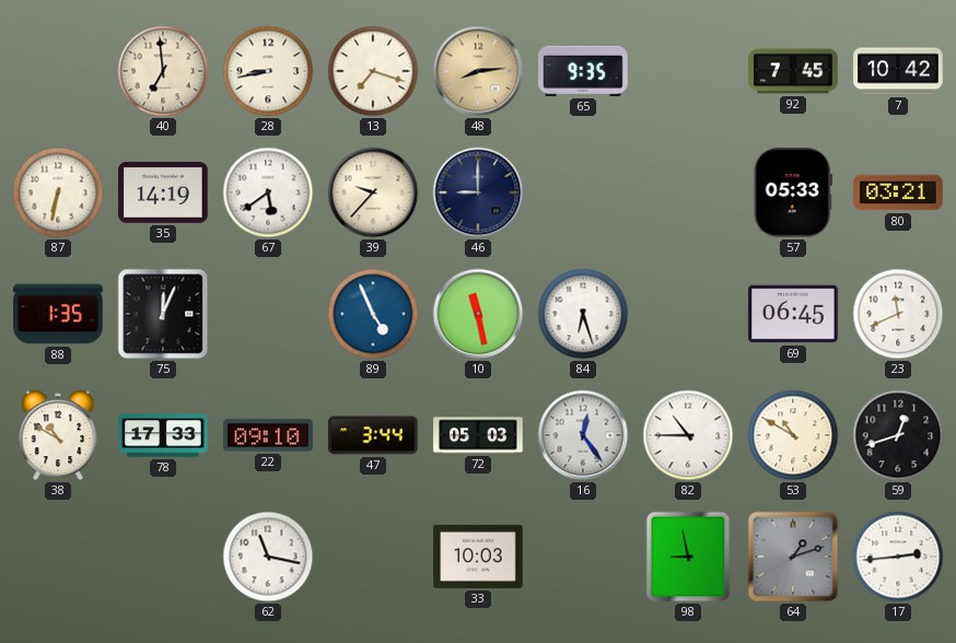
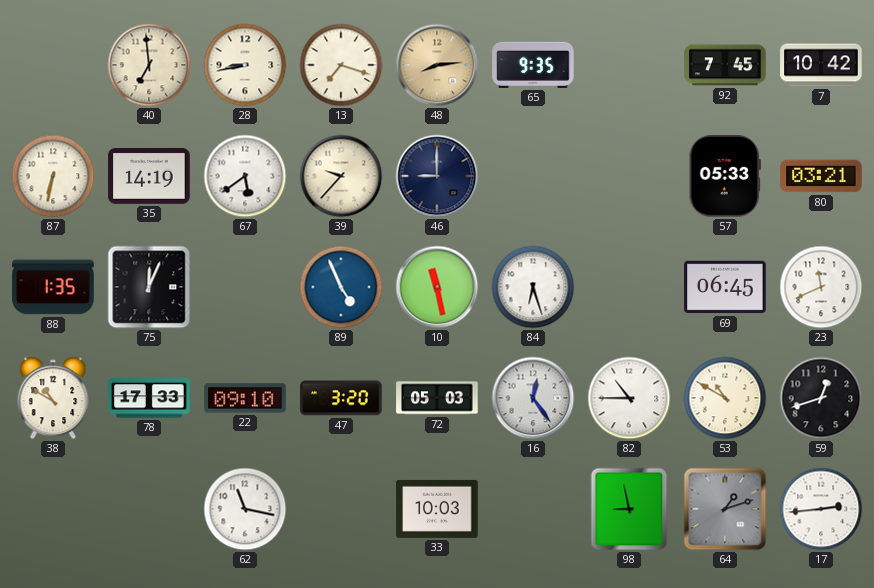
47: 3:44 -> 3:20
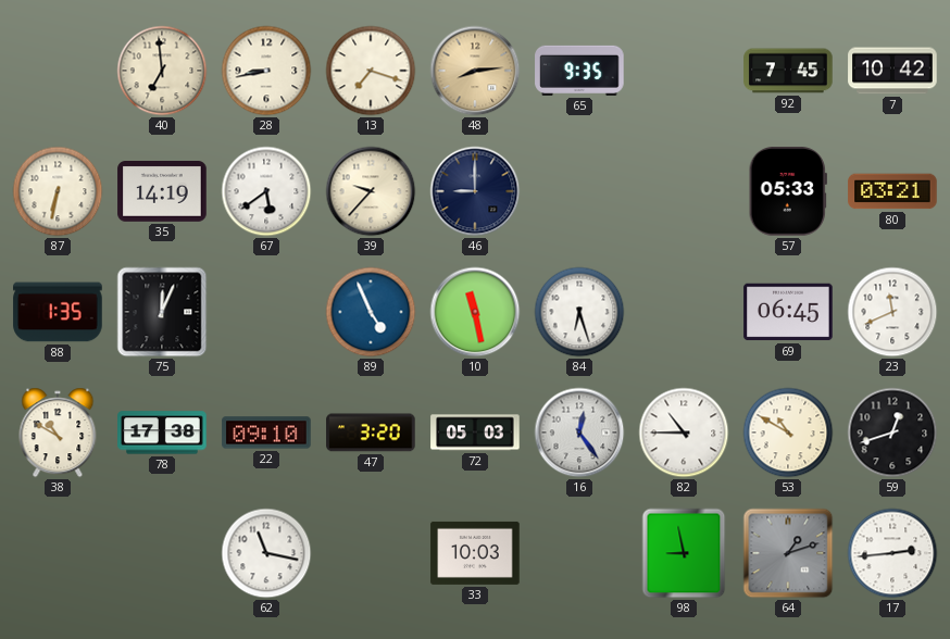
78: 17:33 -> 17:38
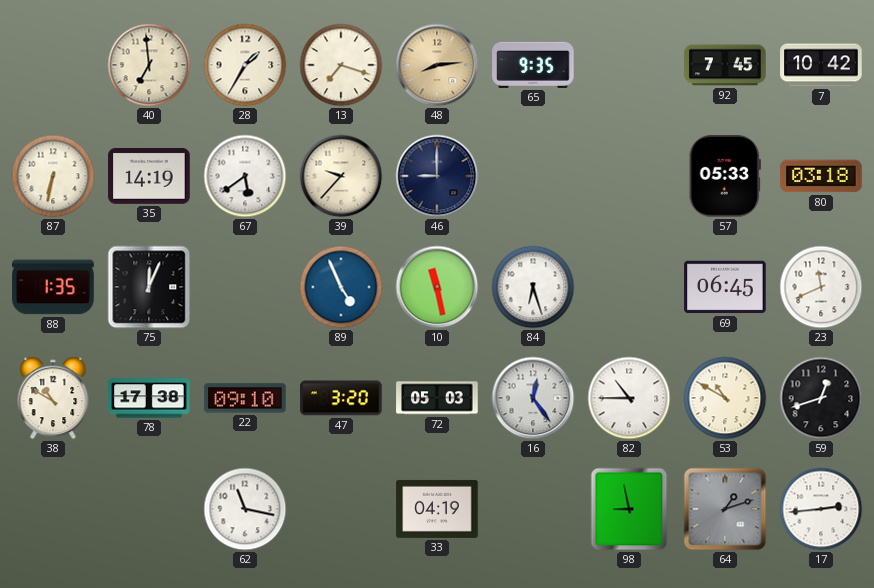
28: 8:43 -> 1:35
80: 03:21 -> 03:18
33: 10:03 -> 04:19
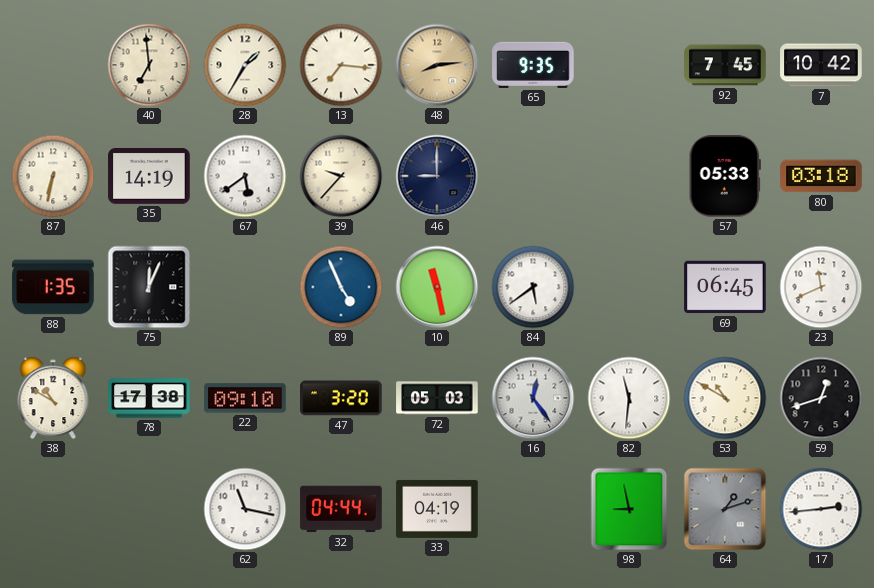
13: 7:18 -> 7:16
84: 6:27 -> 5:39
82: 10:45 -> 11:31
32: none -> 04:44
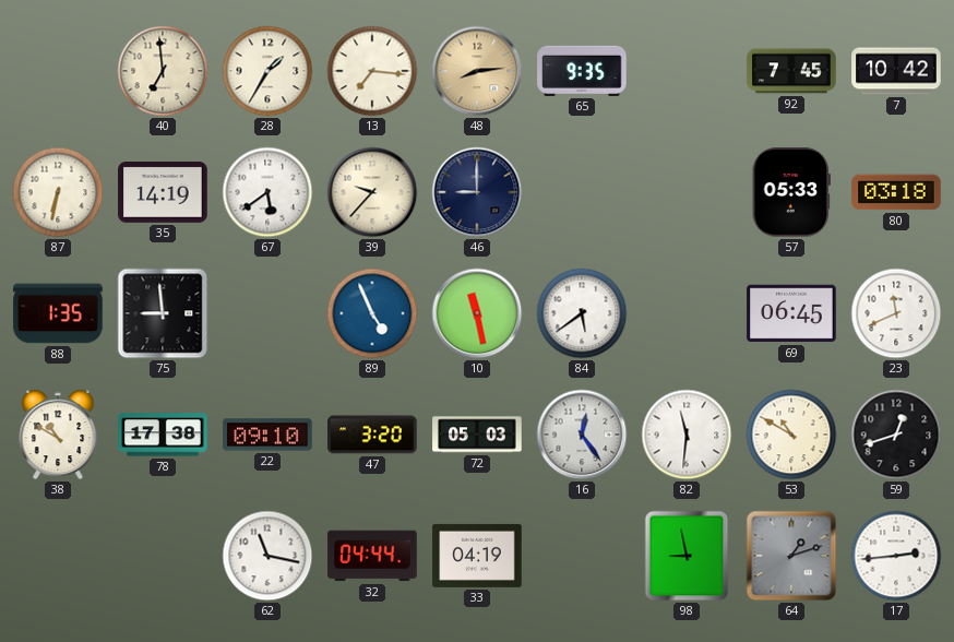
75: 12:04 -> 8:59
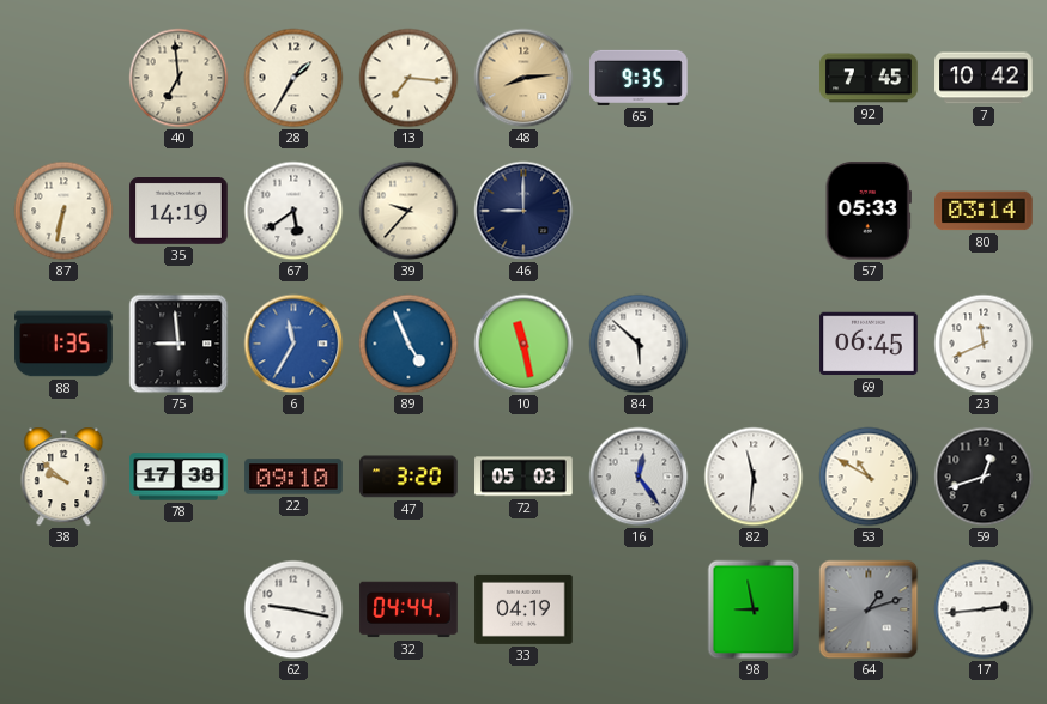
80: 03:18 -> 03:14
6: none -> 11:35
84: 5:39 -> 5:52
38: 10:50 -> 9:52
62: 11:17 -> 9:17
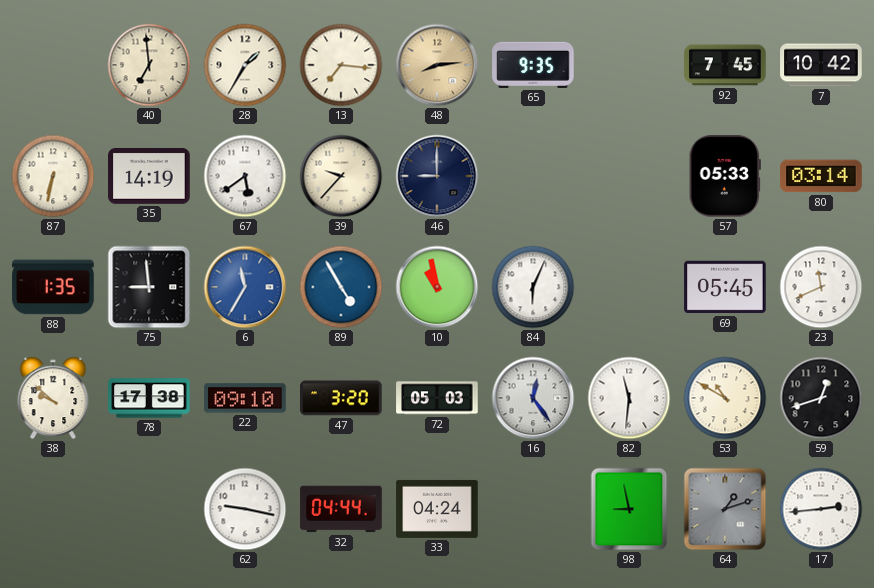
89: 4:56 -> 4:55
10: 11:28 -> 10:58
84: 5:52 -> 6:04
69: 06:45 -> 05:45
33: 04:19 -> 04:24
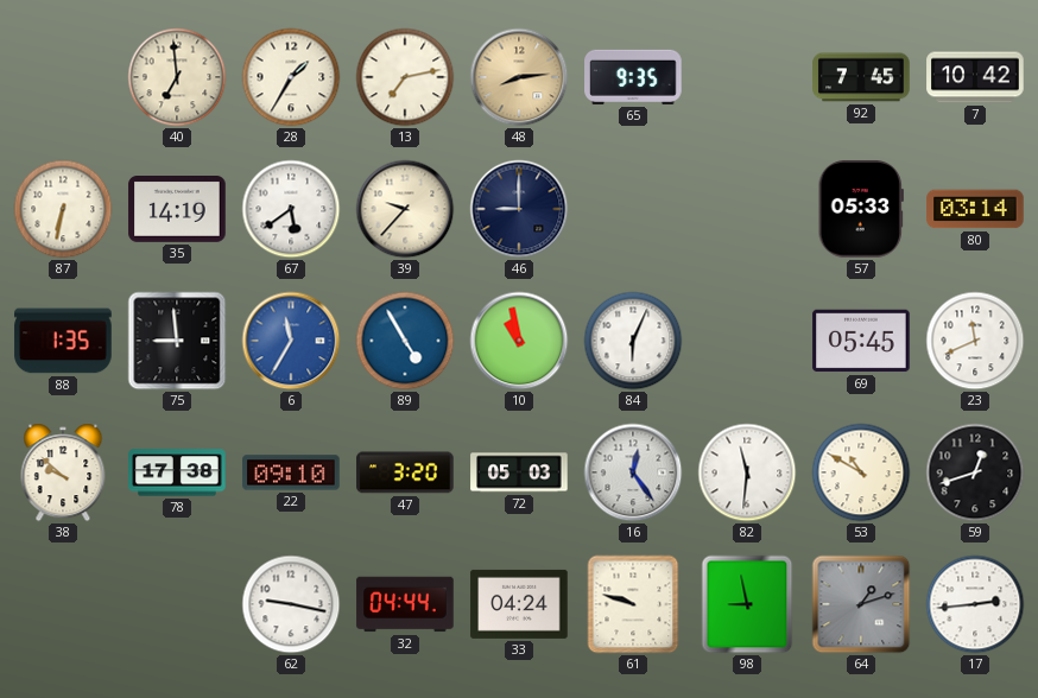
13: 7:16 -> 7:13
61: none -> 9:48
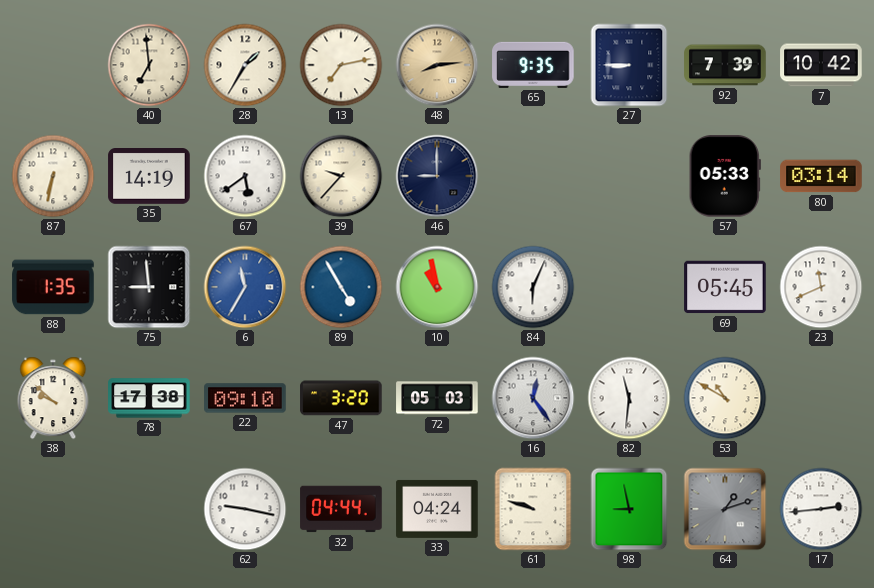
27: none -> 8:45
92: 7:45 -> 7:39
59: 12:42 -> none
